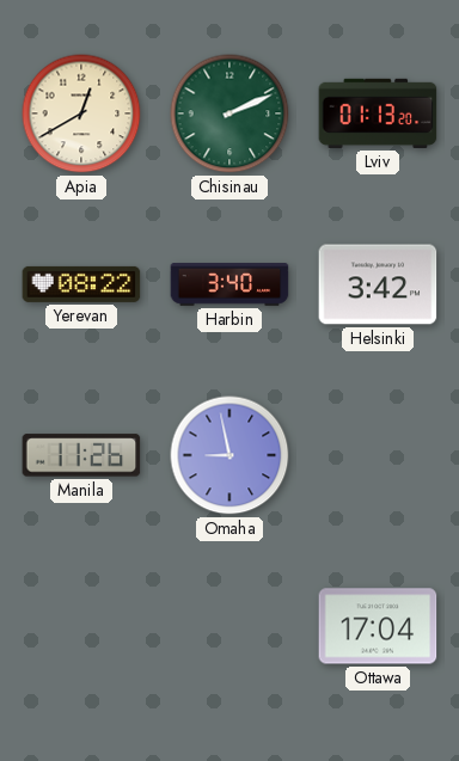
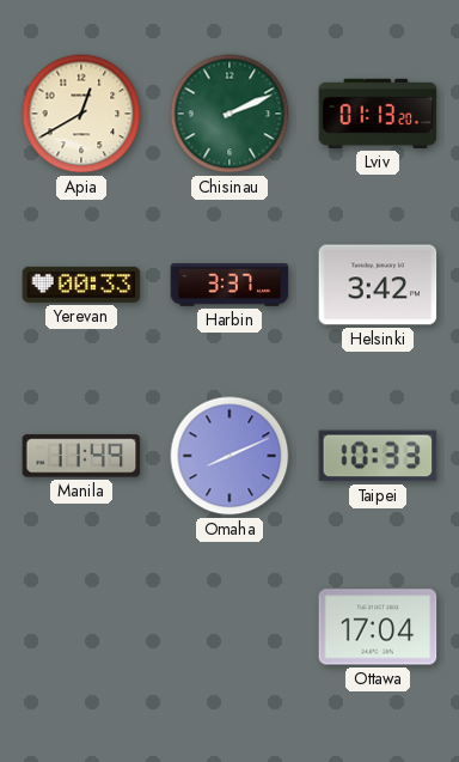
Yerevan: 08:22 -> 00:33
Harbin: 3:40 -> 3:37
Manila: 11:26 -> 11:49
Omaha: 8:58 -> 8:11
Taipei: none -> 10:33
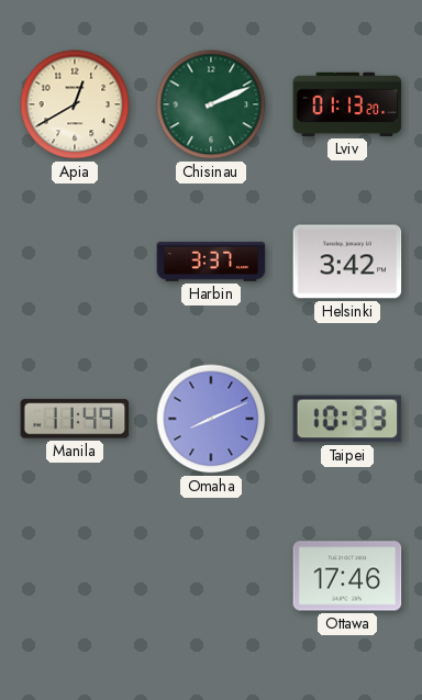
Yerevan: 00:33 -> none
Ottawa: 17:04 -> 17:46
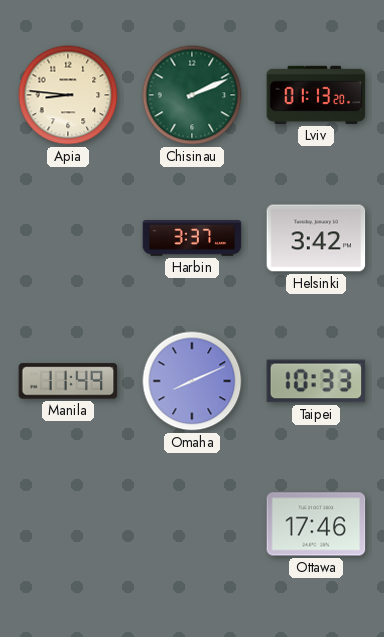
Apia: 12:40 -> 8:46
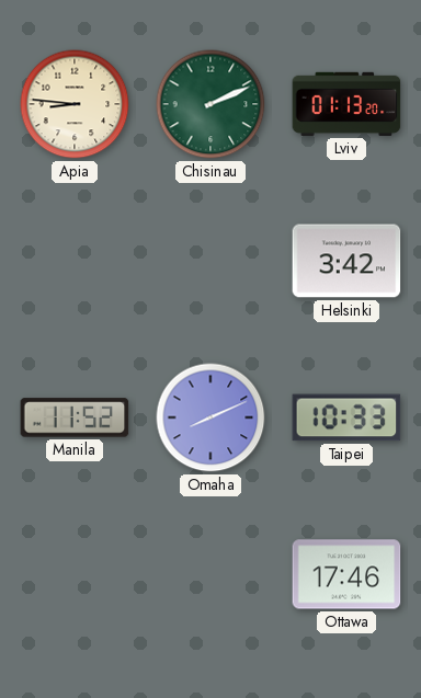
Harbin: 3:37 -> none
Manila: 11:49 -> 11:52
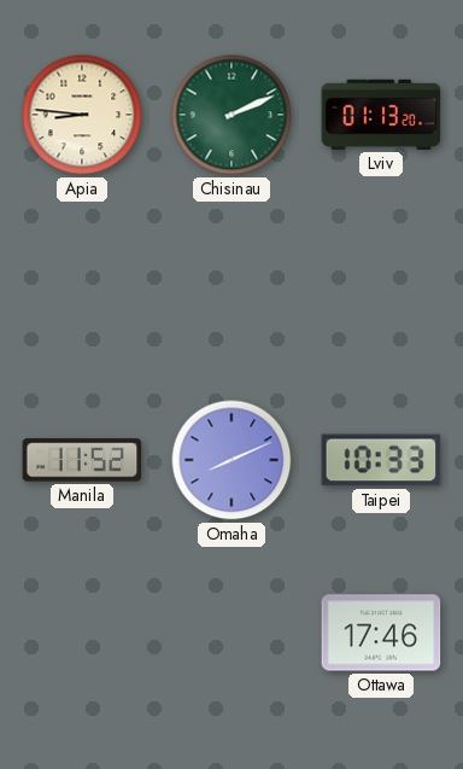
Helsinki: 3:42 -> none
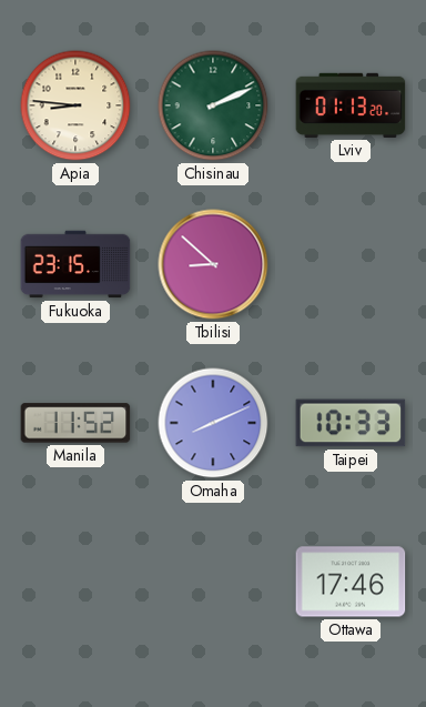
Fukuoka: none -> 23:15
Tbilisi: none -> 8:52
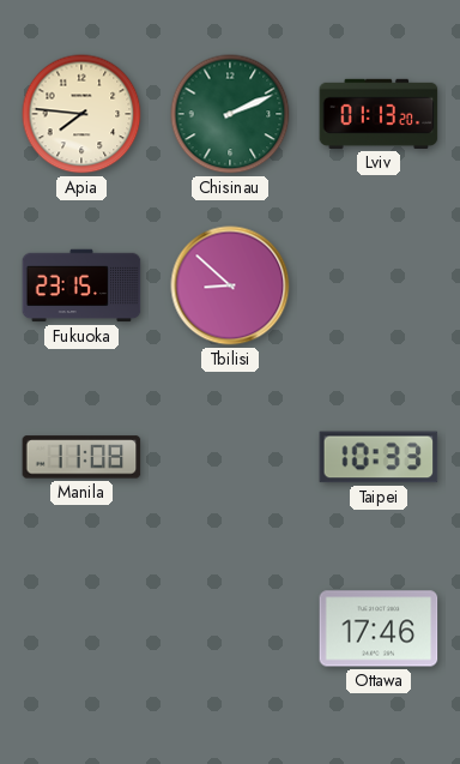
Apia: 8:46 -> 7:46
Manila: 11:52 -> 11:08
Omaha: 8:11 -> none
